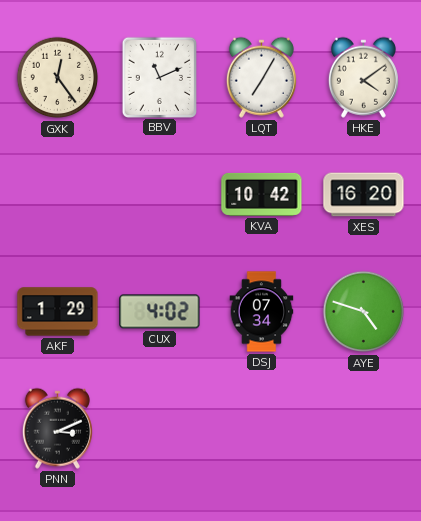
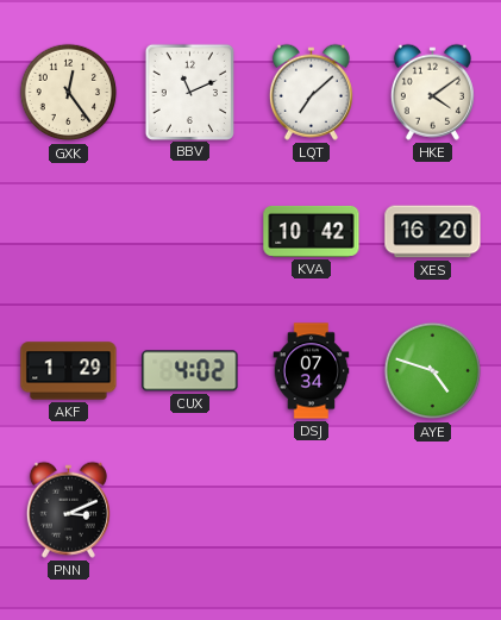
LQT: 7:05 -> 7:08
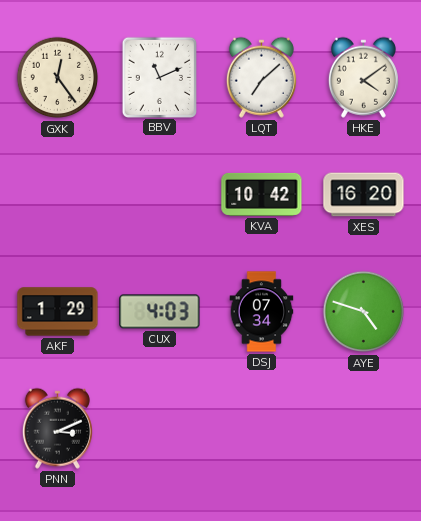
CUX: 4:02 -> 4:03
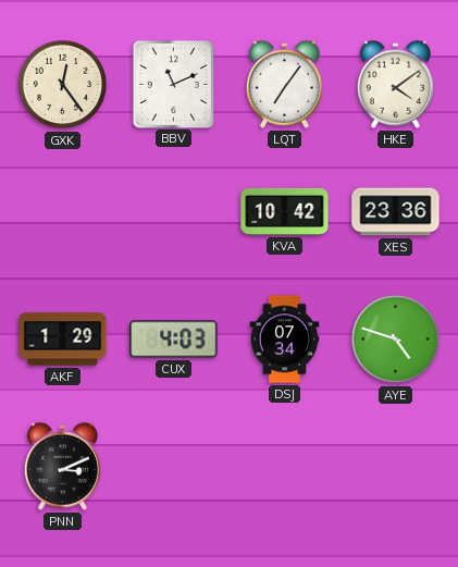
LQT: 7:08 -> 7:06
XES: 16:20 -> 23:36
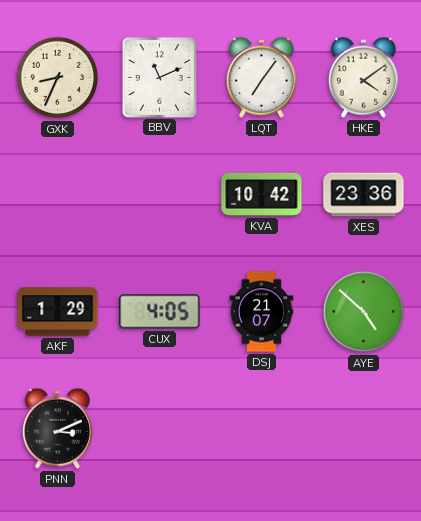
GXK: 12:24 -> 8:34
CUX: 4:03 -> 4:05
DSJ: 07:34 -> 21:07
AYE: 4:48 -> 4:52
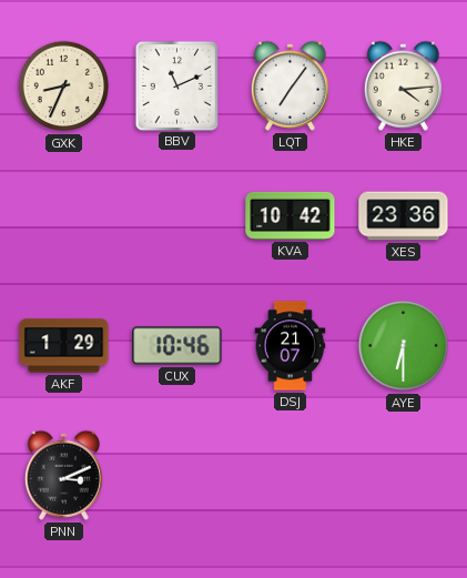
HKE: 4:09 -> 4:14
CUX: 4:05 -> 10:46
AYE: 4:52 -> 6:30
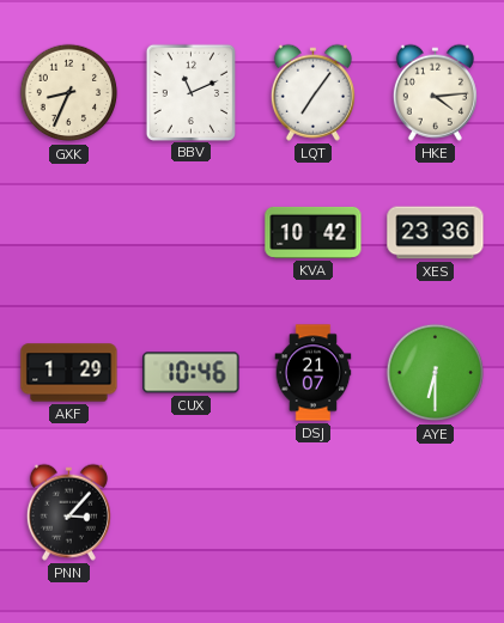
PNN: 3:11 -> 3:07
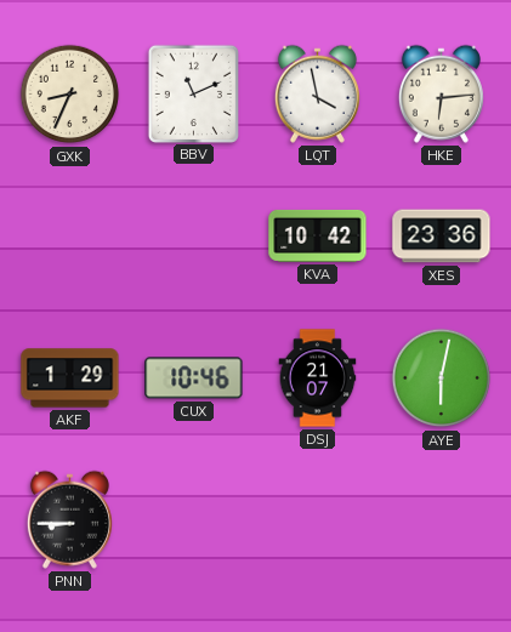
LQT: 7:06 -> 3:58
HKE: 4:14 -> 6:14
AYE: 6:30 -> 6:02
PNN: 3:07 -> 8:45
